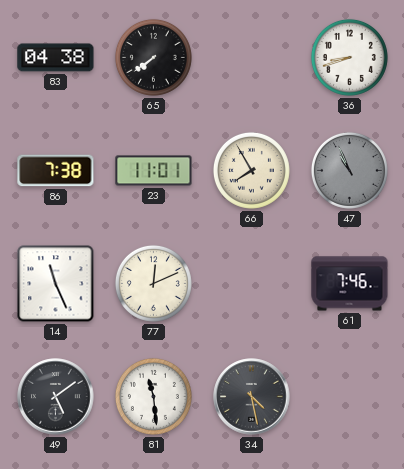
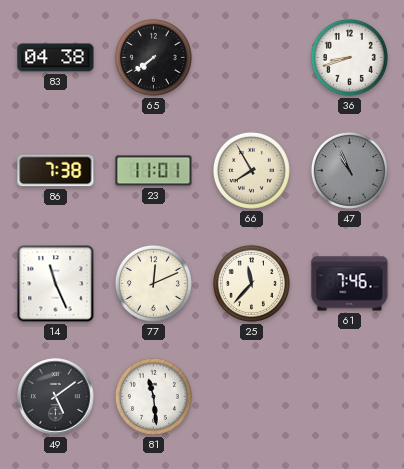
25: none -> 11:37
34: 4:28 -> none
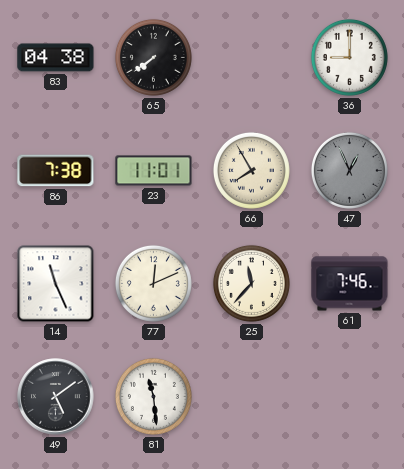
36: 8:42 -> 9:00
47: 10:56 -> 12:56
